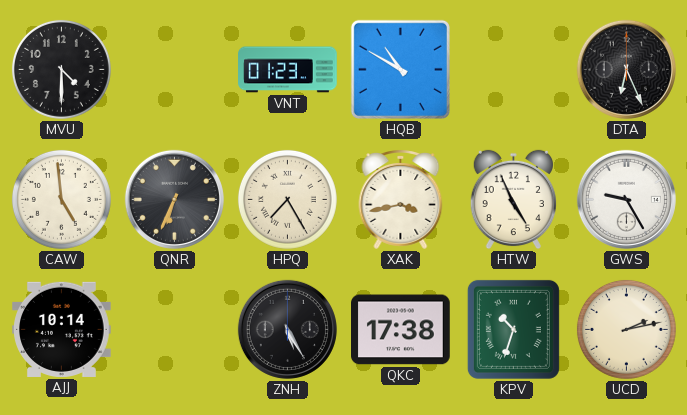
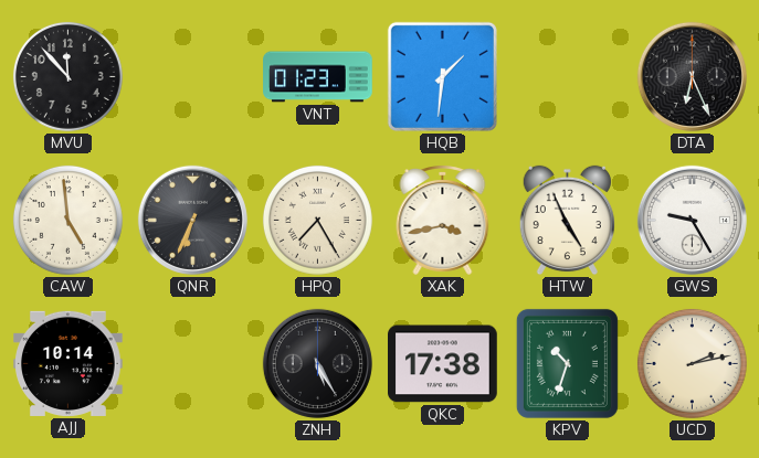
MVU: 4:30 -> 11:53
HQB: 10:50 -> 1:31
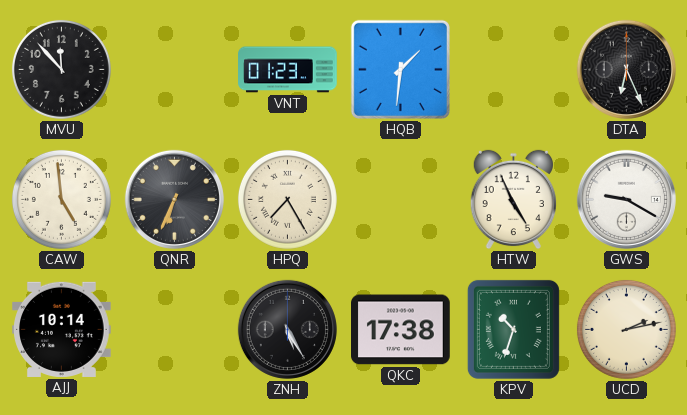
XAK: 3:43 -> none
GWS: 9:25 -> 9:20
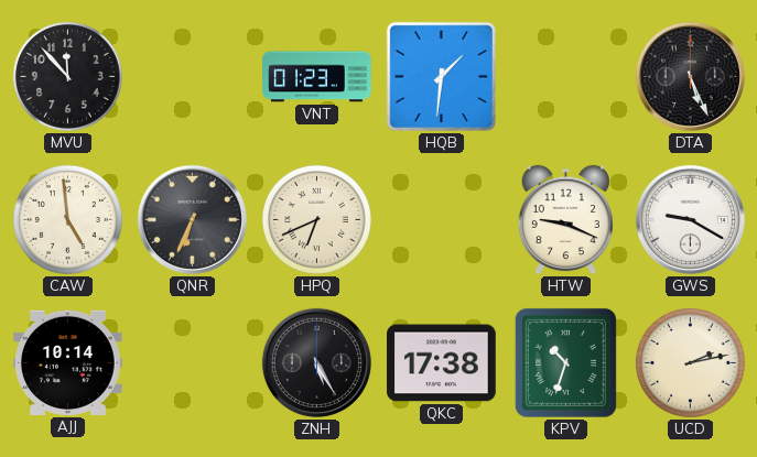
DTA: 6:26 -> 5:26
HPQ: 7:25 -> 6:41
HTW: 4:56 -> 9:19
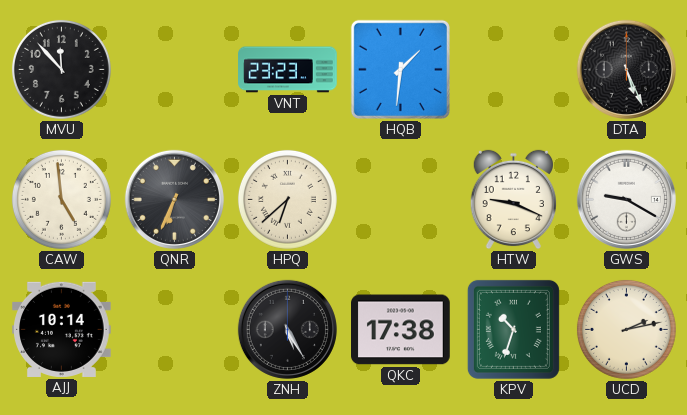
VNT: 01:23 -> 23:23
HPQ: 6:41 -> 6:38
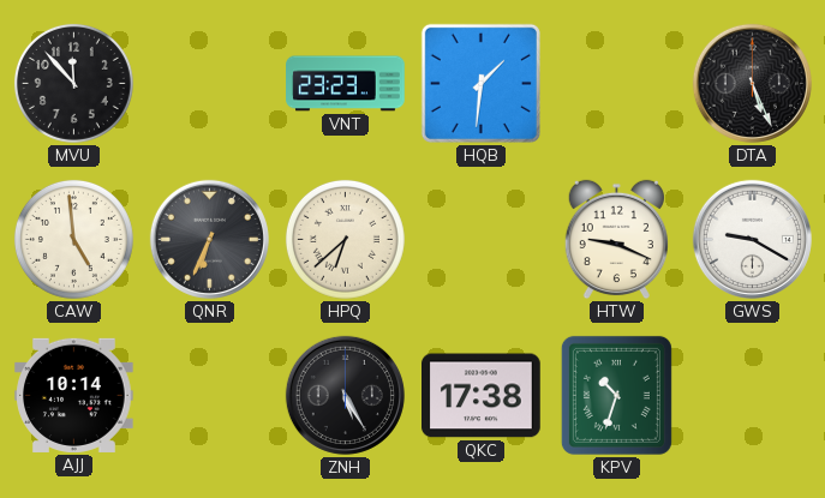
UCD: 2:13 -> none
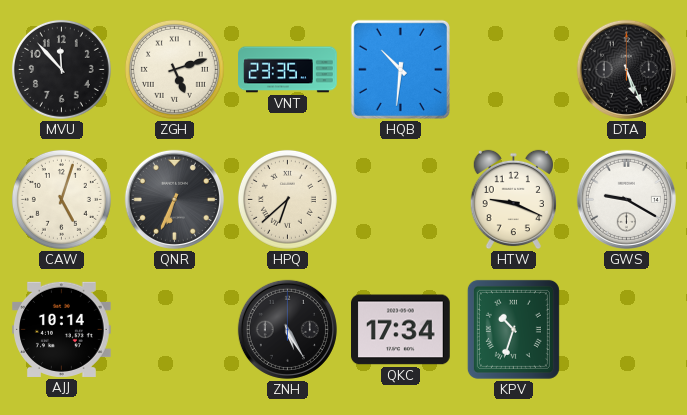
ZGH: none -> 5:12
VNT: 23:23 -> 23:35
HQB: 1:31 -> 10:31
CAW: 4:59 -> 5:03
QKC: 17:38 -> 17:34
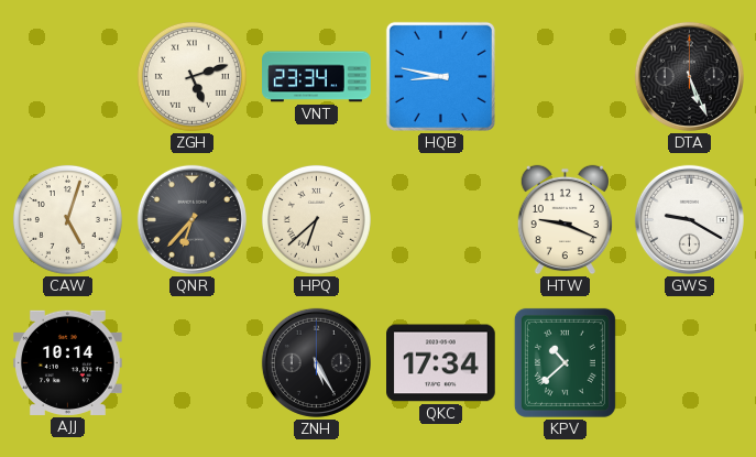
MVU: 11:53 -> none
VNT: 23:35 -> 23:34
HQB: 10:31 -> 8:47
QNR: 6:34 -> 6:37
KPV: 10:33 -> 10:38
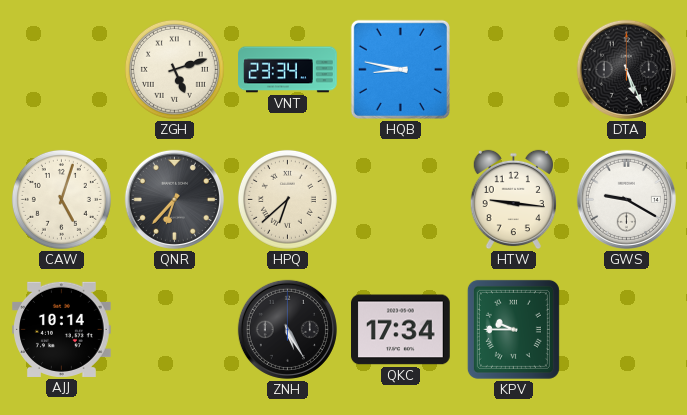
HTW: 9:19 -> 9:16
KPV: 10:38 -> 9:45
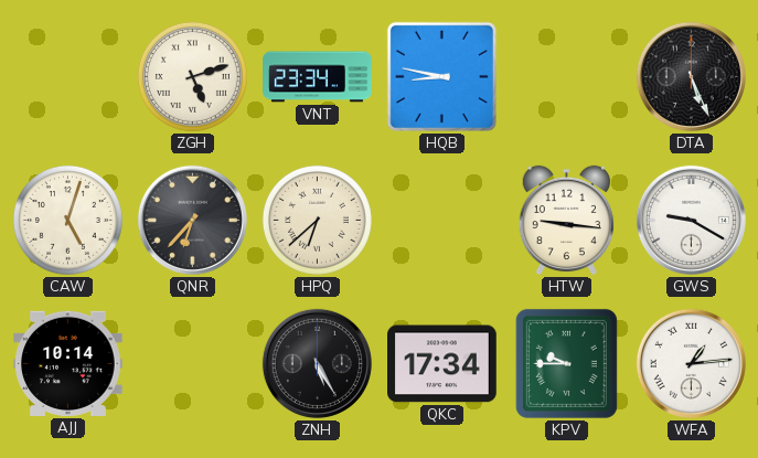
WFA: none -> 1:14
